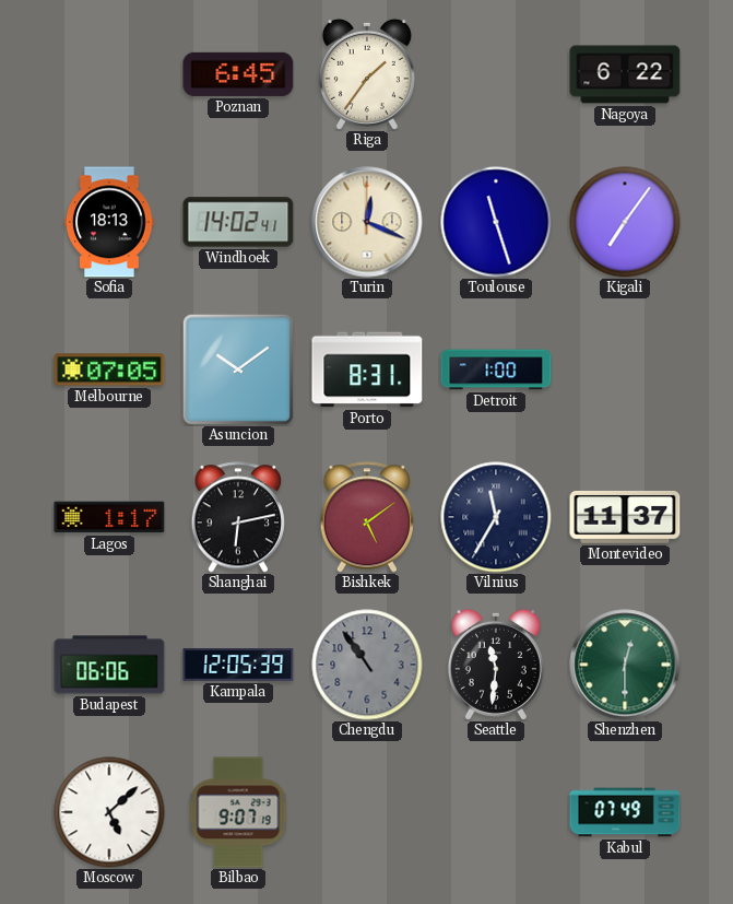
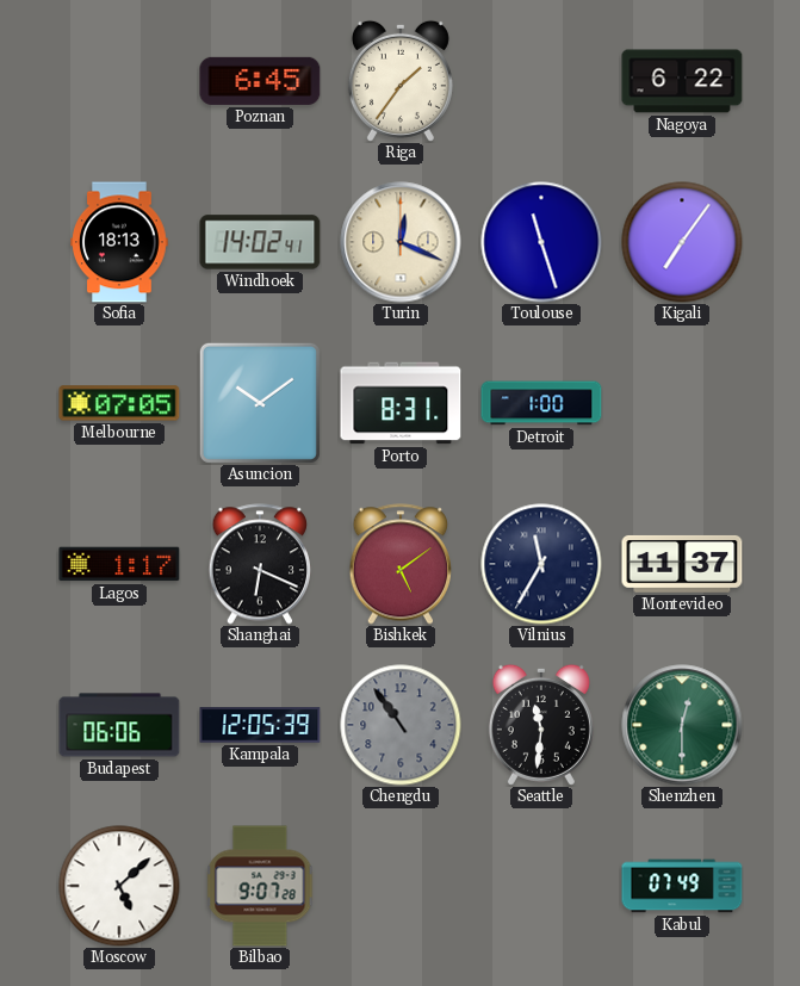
Shanghai: 6:13 -> 6:19
Bilbao: 9:07:19 -> 9:07:28
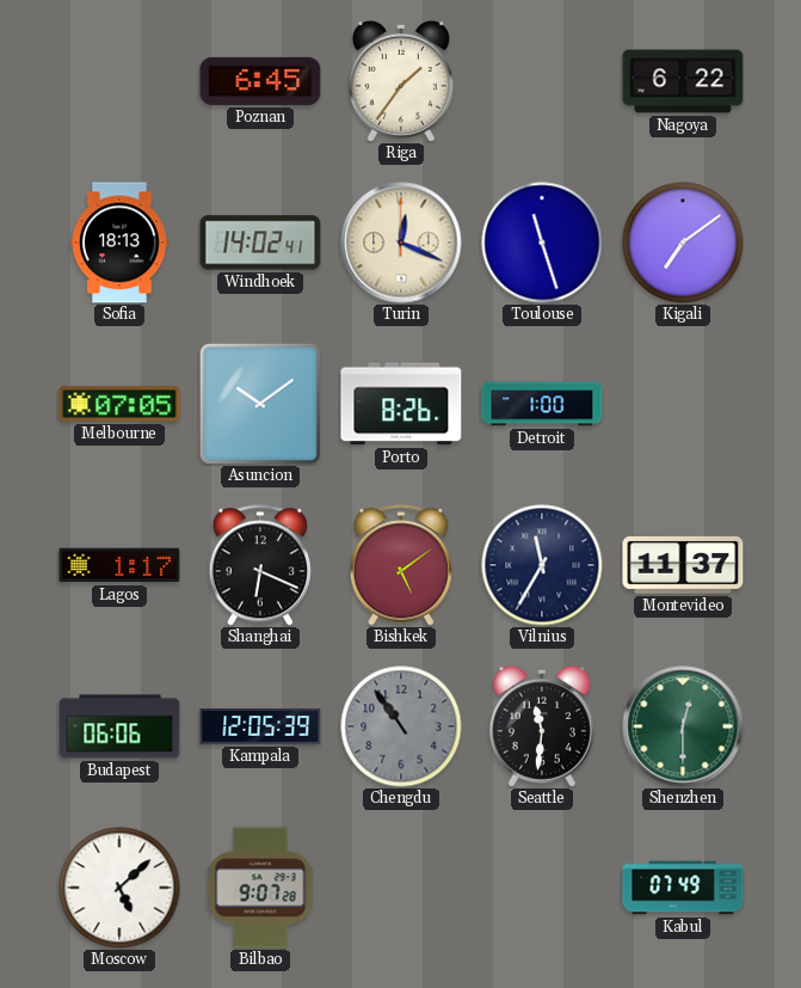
Kigali: 7:06 -> 7:09
Porto: 8:31 -> 8:26
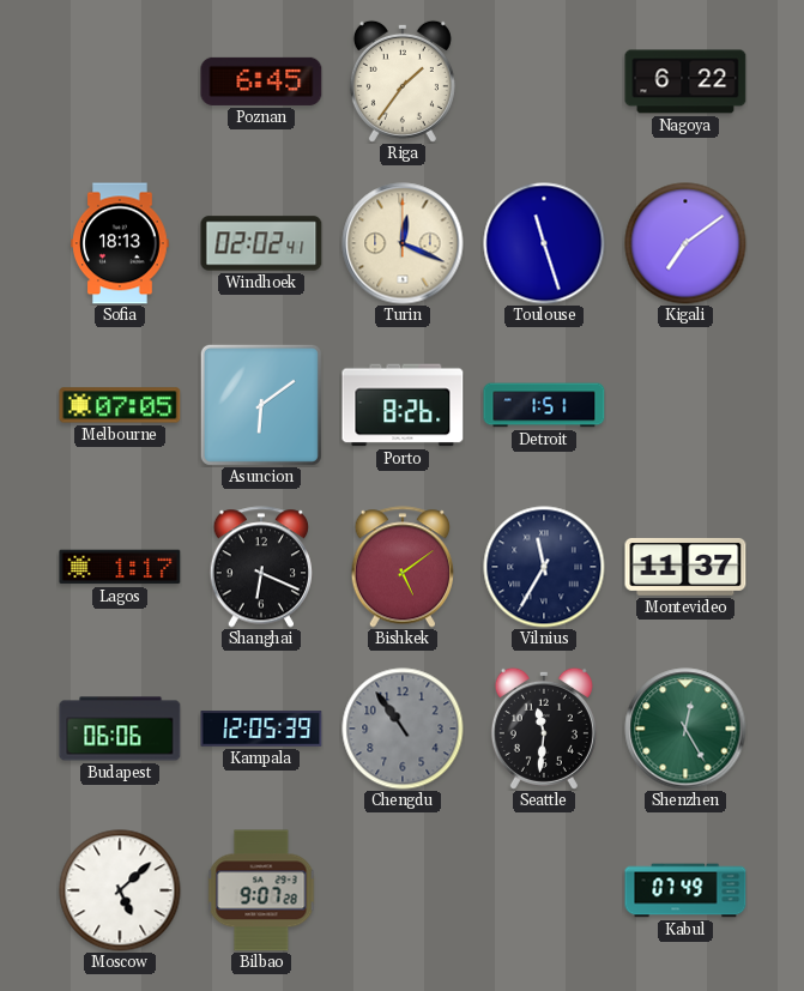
Windhoek: 14:02 -> 02:02
Asuncion: 10:09 -> 6:09
Detroit: 1:00 -> 1:51
Shenzhen: 12:30 -> 12:25
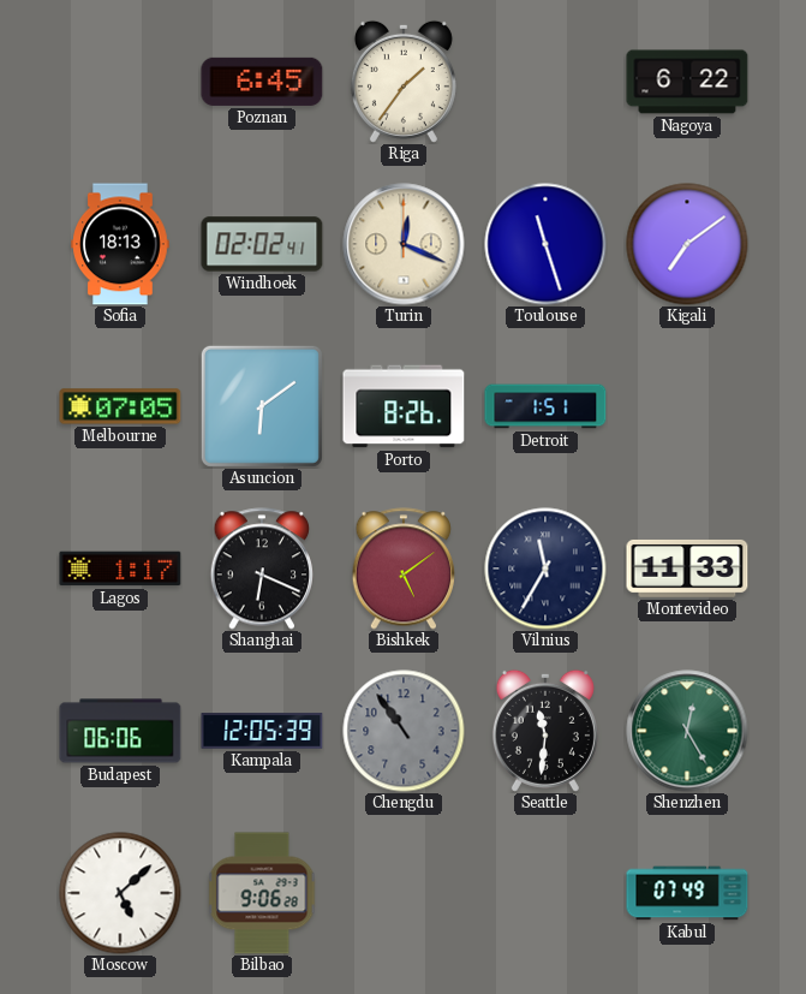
Montevideo: 11:37 -> 11:33
Bilbao: 9:07 -> 9:06
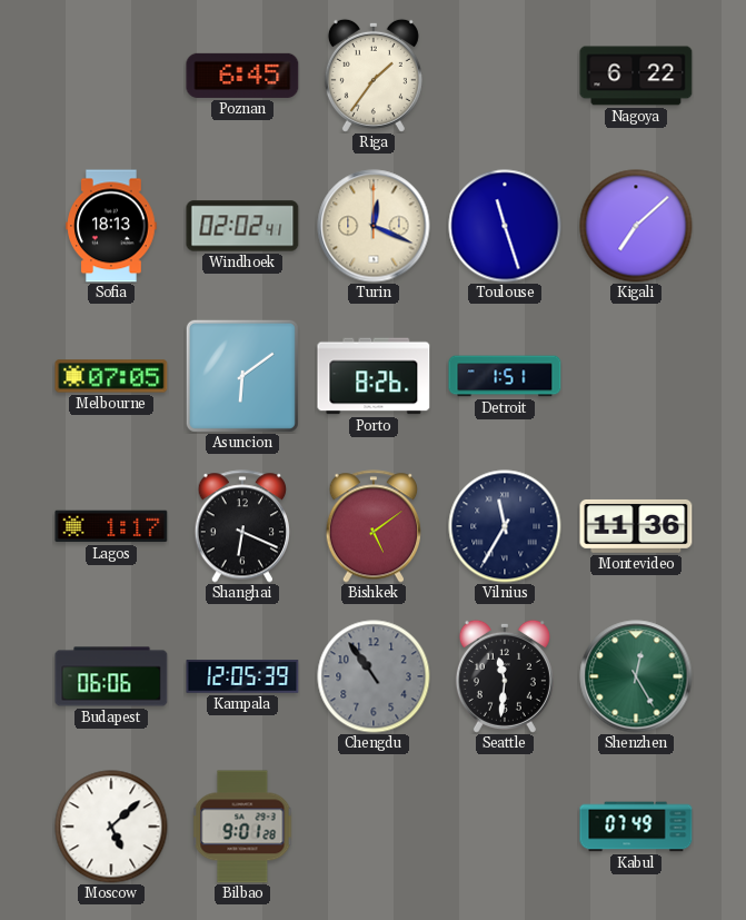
Kigali: 7:09 -> 7:08
Montevideo: 11:33 -> 11:36
Bilbao: 9:06 -> 9:01
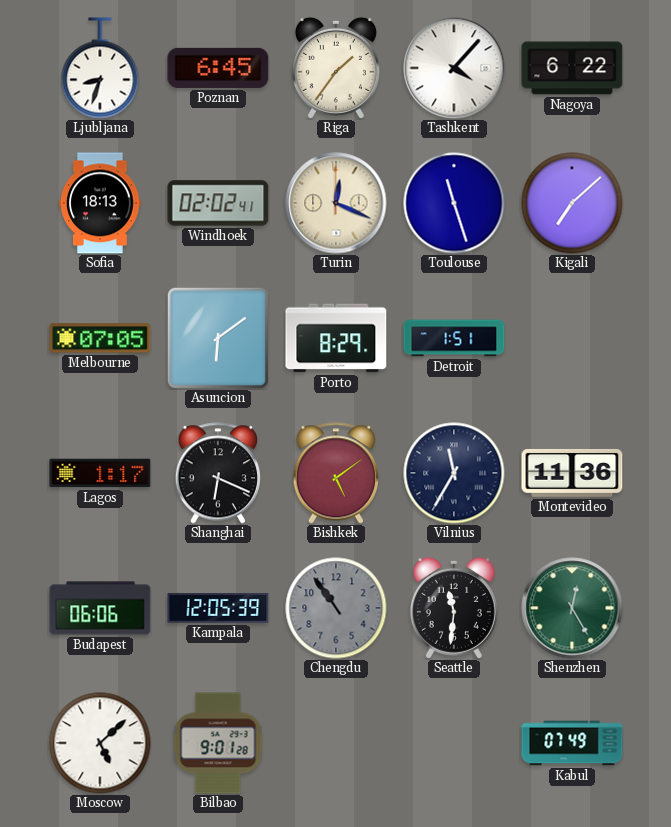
Ljubljana: none -> 8:33
Tashkent: none -> 4:07
Porto: 8:26 -> 8:29
